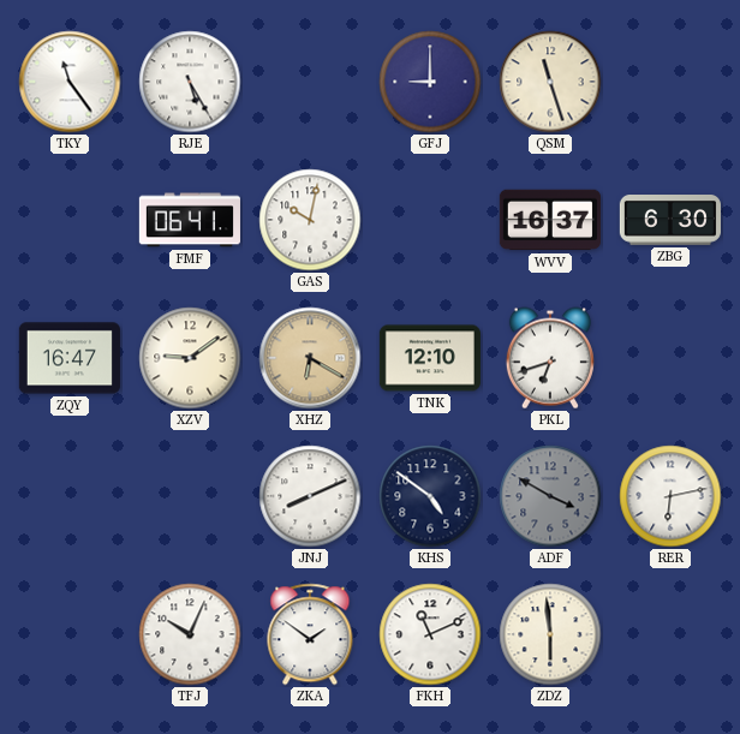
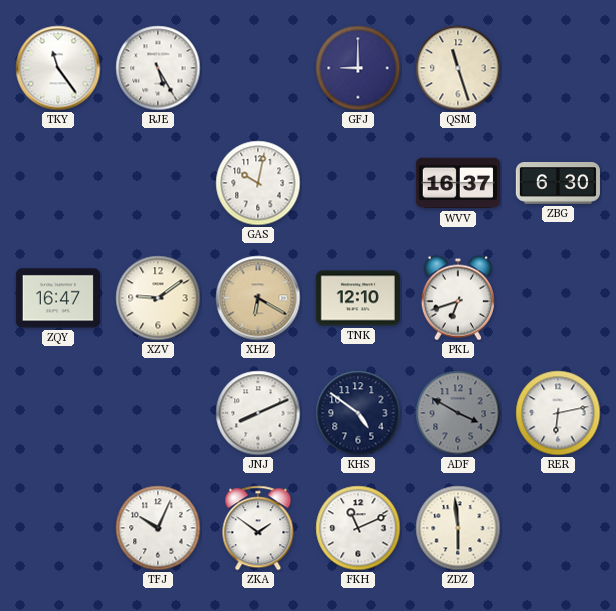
FMF: 06:41 -> none
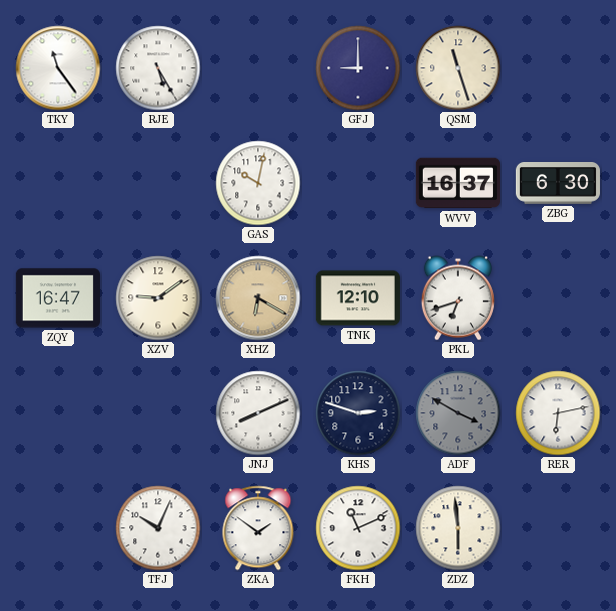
KHS: 4:51 -> 2:48
